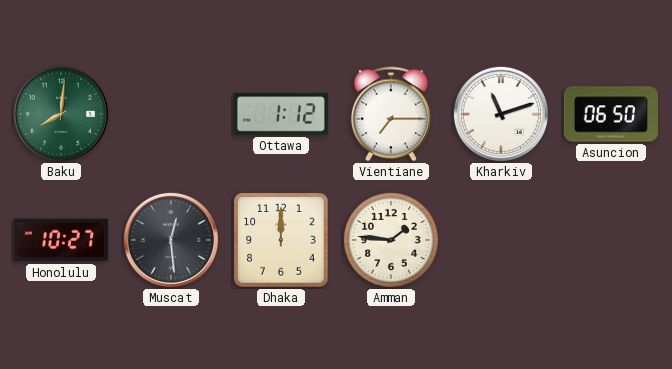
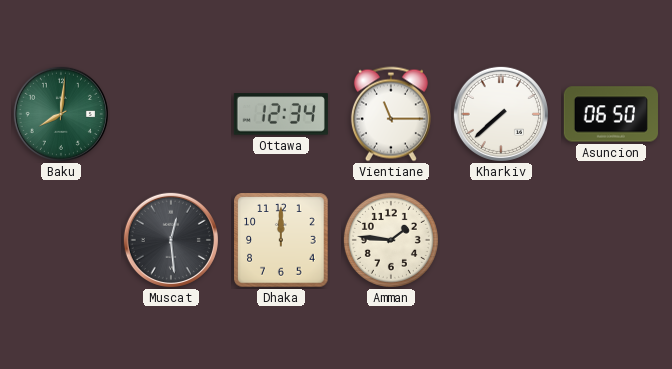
Ottawa: 1:12 -> 12:34
Vientiane: 7:15 -> 11:15
Kharkiv: 11:12 -> 7:38
Honolulu: 10:27 -> none
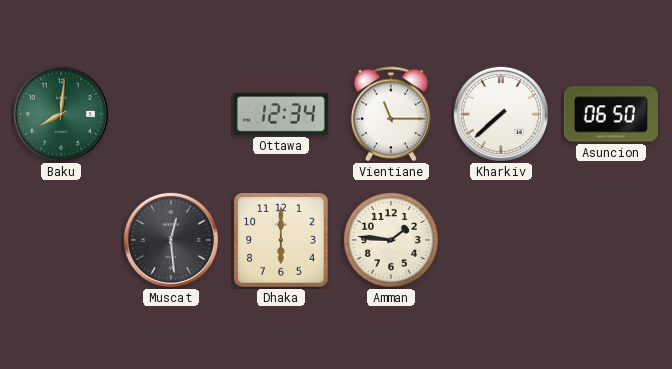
Dhaka: 12:00 -> 6:00
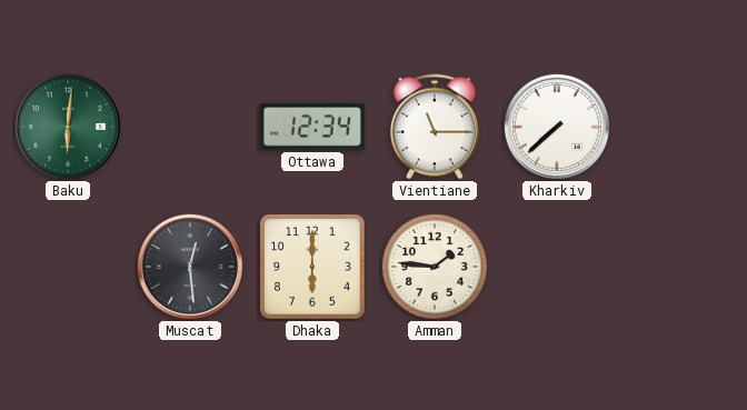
Baku: 8:01 -> 6:01
Asuncion: 06:50 -> none
